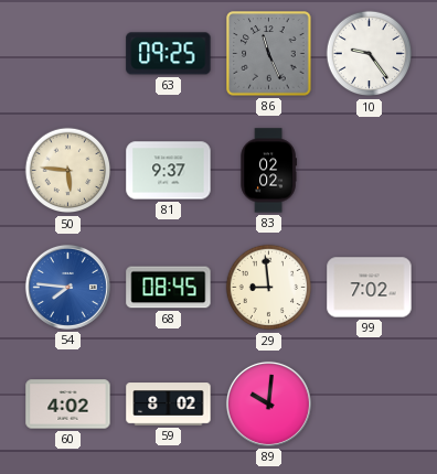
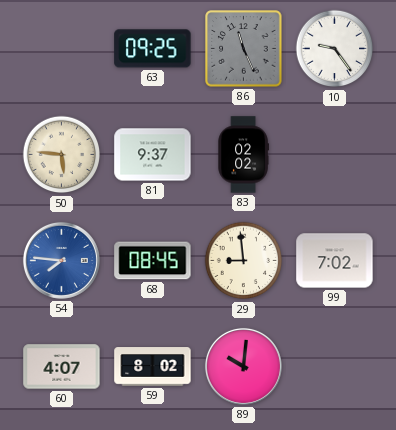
60: 4:02 -> 4:07
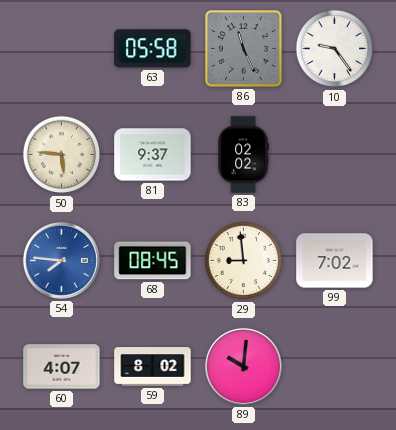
63: 09:25 -> 05:58
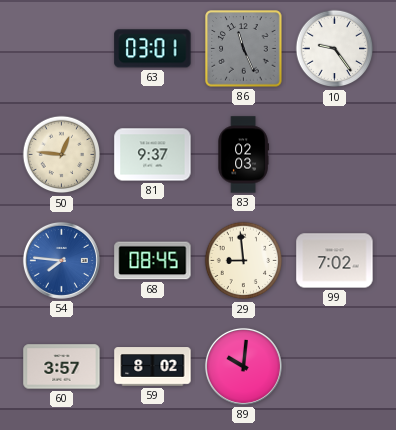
63: 05:58 -> 03:01
50: 5:46 -> 12:46
83: 02:02 -> 02:03
60: 4:07 -> 3:57
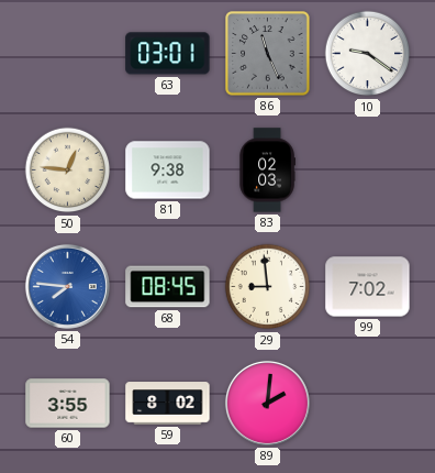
10: 9:24 -> 9:21
81: 9:37 -> 9:38
60: 3:57 -> 3:55
89: 10:01 -> 2:01
